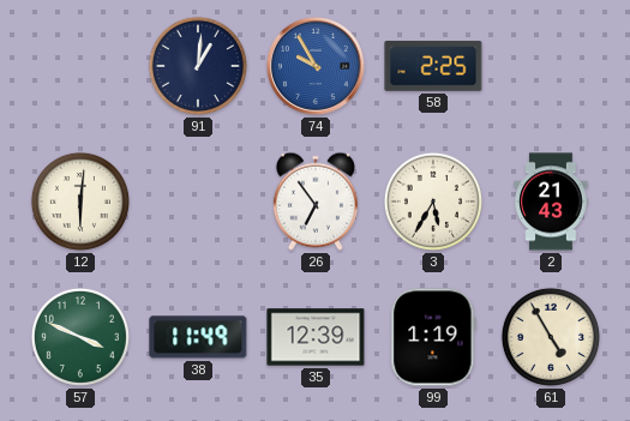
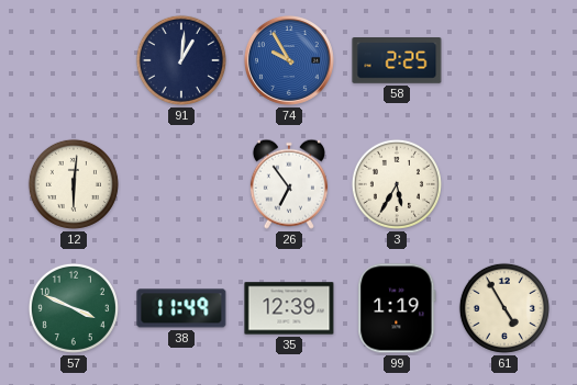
2: 21:43 -> none
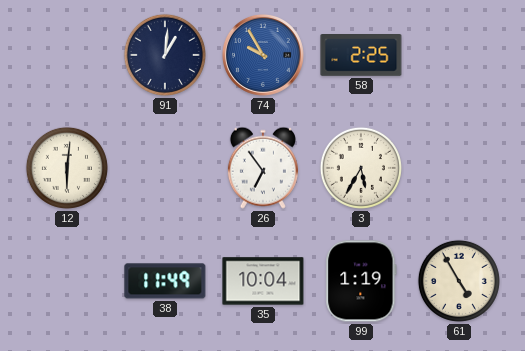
57: 3:49 -> none
35: 12:39 -> 10:04
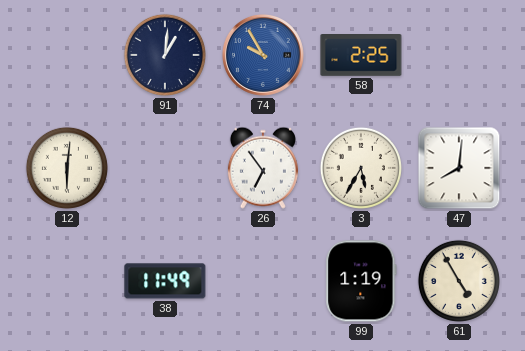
47: none -> 8:01
35: 10:04 -> none
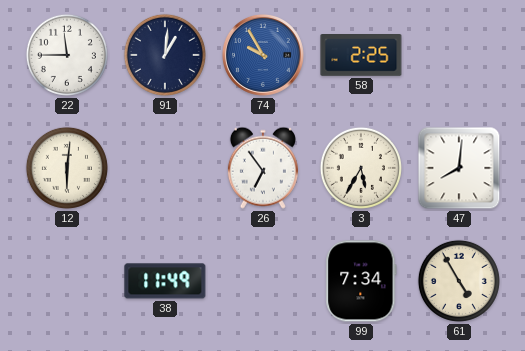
22: none -> 11:45
99: 1:19 -> 7:34
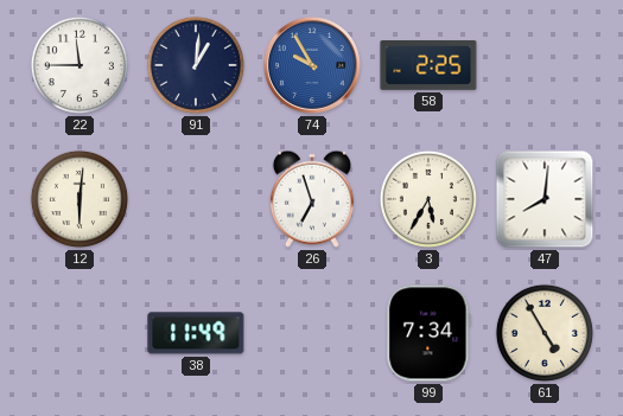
26: 6:54 -> 6:57
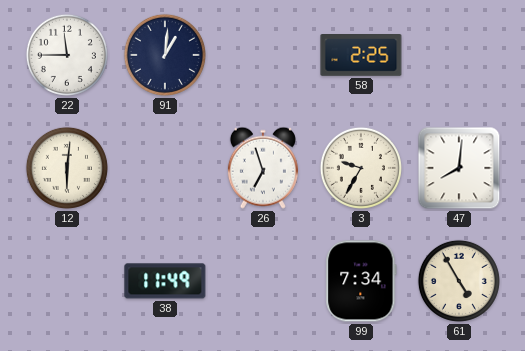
74: 9:55 -> none
3: 5:35 -> 9:35
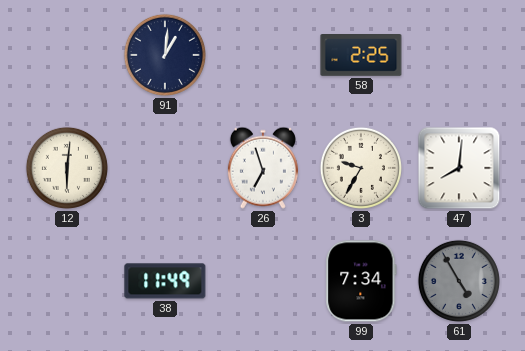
22: 11:45 -> none
61 dial: cream -> grey
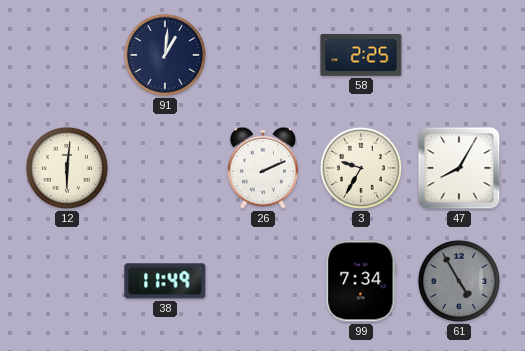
26: 6:57 -> 2:11
47: 8:01 -> 8:05
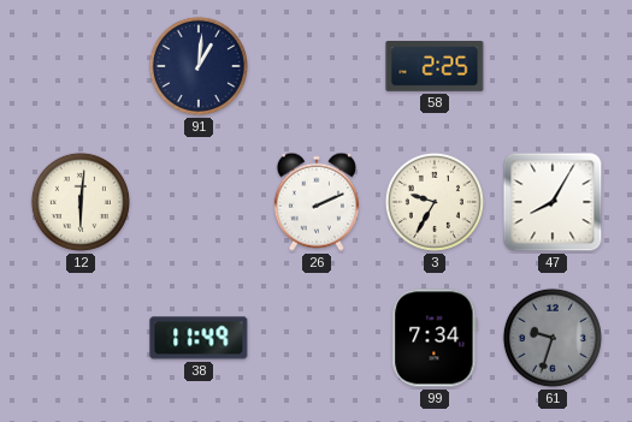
61: 4:55 -> 9:33
